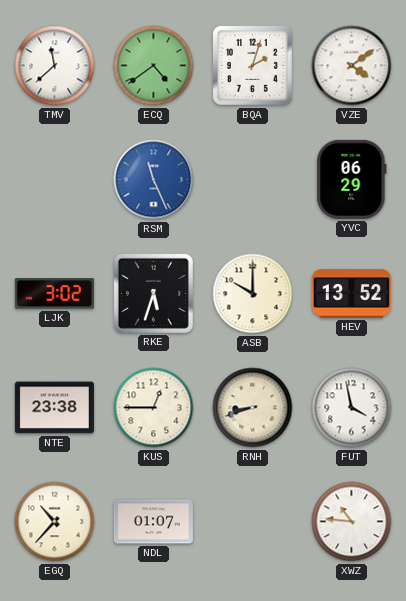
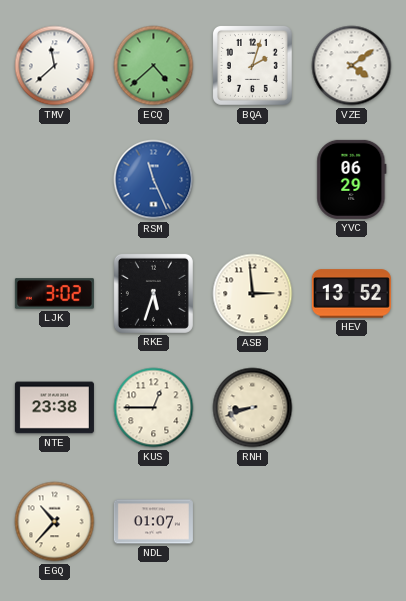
ECQ: 4:39 -> 4:38
ASB: 10:00 -> 2:59
FUT: 3:58 -> none
XWZ: 10:46 -> none
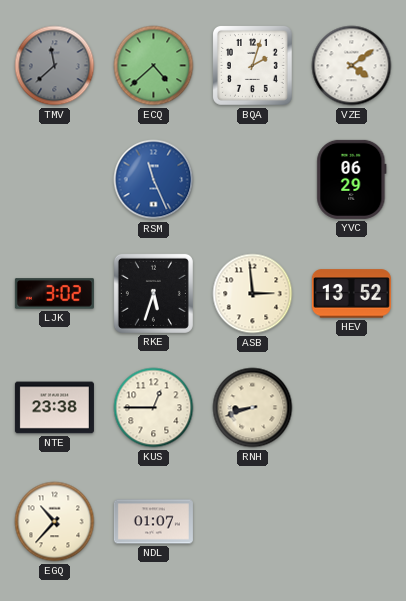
TMV dial: white -> grey
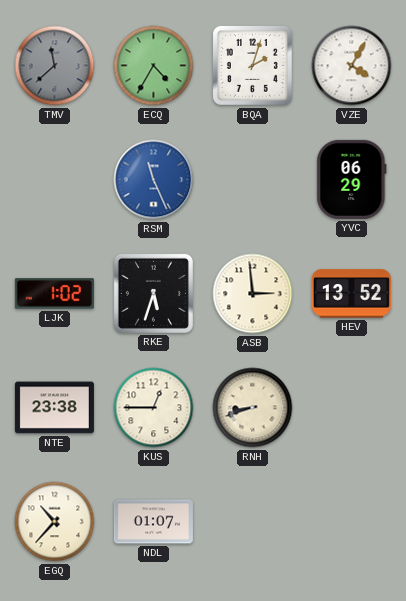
ECQ: 4:38 -> 4:35
VZE: 4:09 -> 4:05
LJK: 3:02 -> 1:02
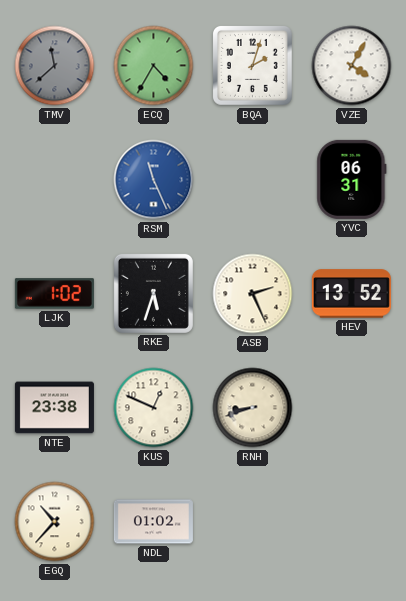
YVC: 06:29 -> 06:31
ASB: 2:59 -> 2:26
KUS: 12:45 -> 12:49
NDL: 01:07 -> 01:02
